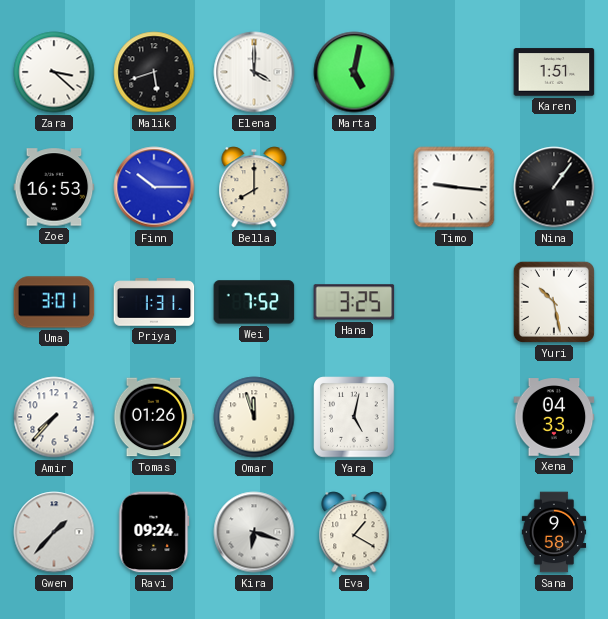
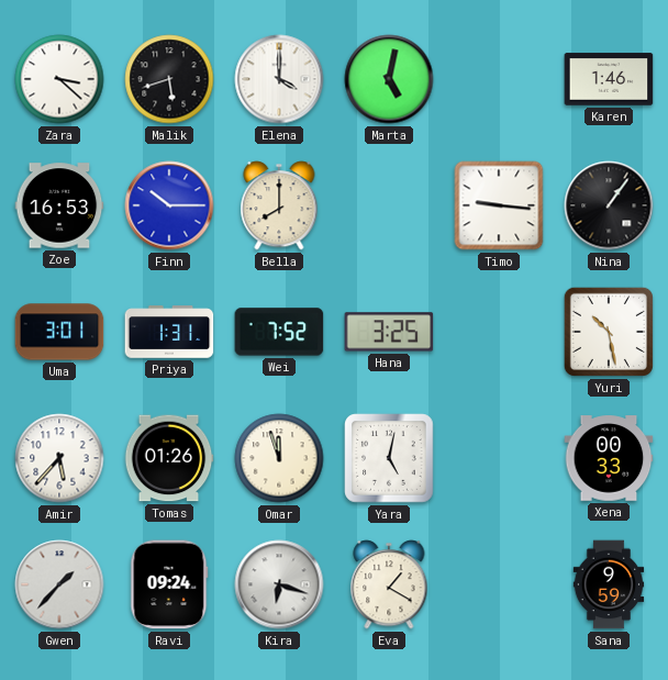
Karen: 1:51 -> 1:46
Amir: 7:37 -> 5:37
Xena: 04:33 -> 00:33
Sana: 9:58 -> 9:59
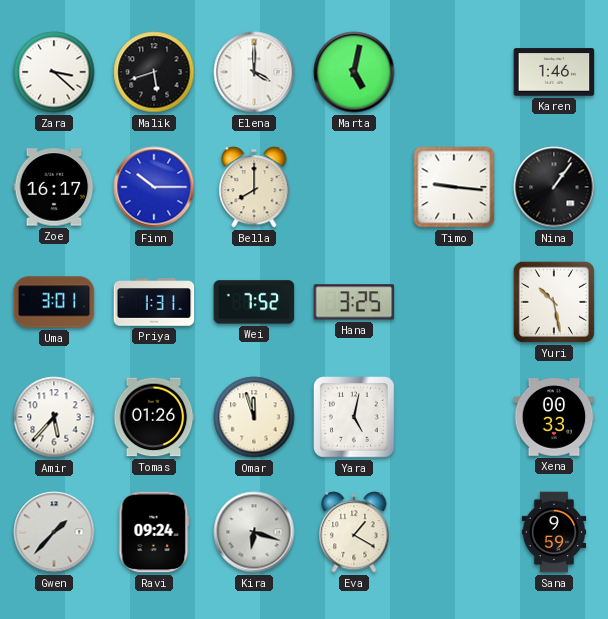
Zoe: 16:53 -> 16:17
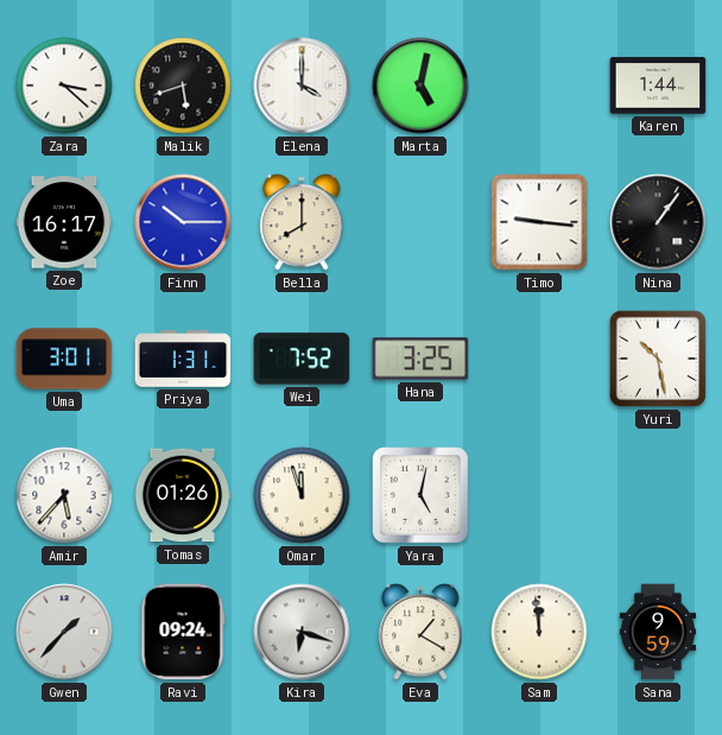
Karen: 1:46 -> 1:44
Xena: 00:33 -> none
Sam: none -> 11:59
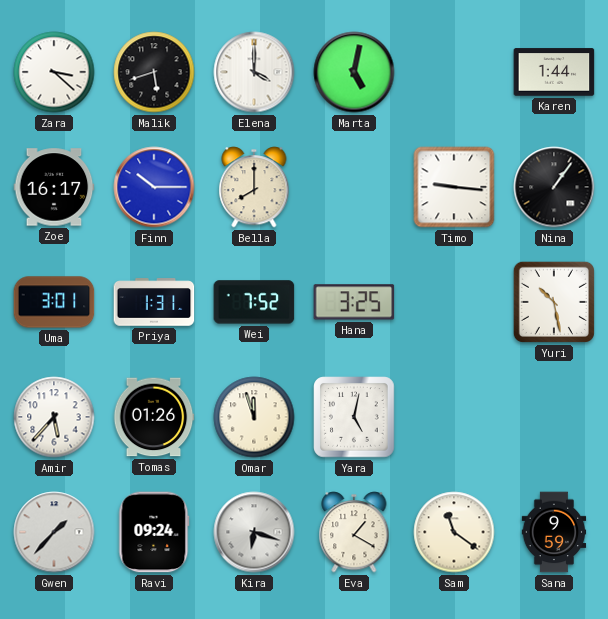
Sam: 11:59 -> 11:21
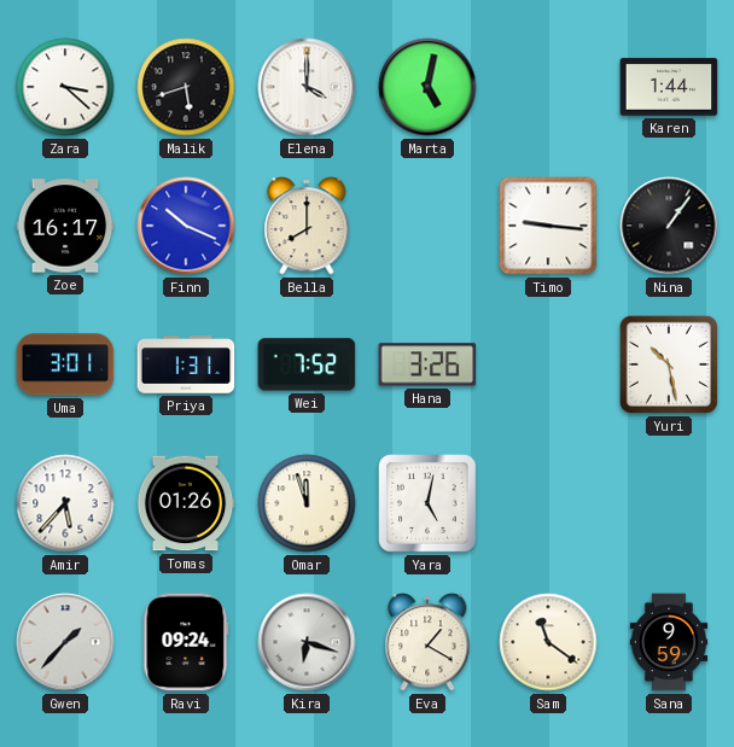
Finn: 10:15 -> 10:19
Hana: 3:25 -> 3:26
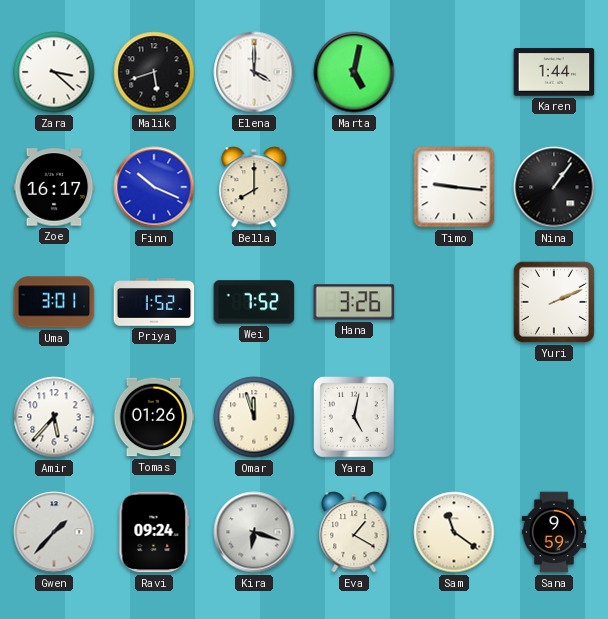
Priya: 1:31 -> 1:52
Yuri: 10:28 -> 2:11
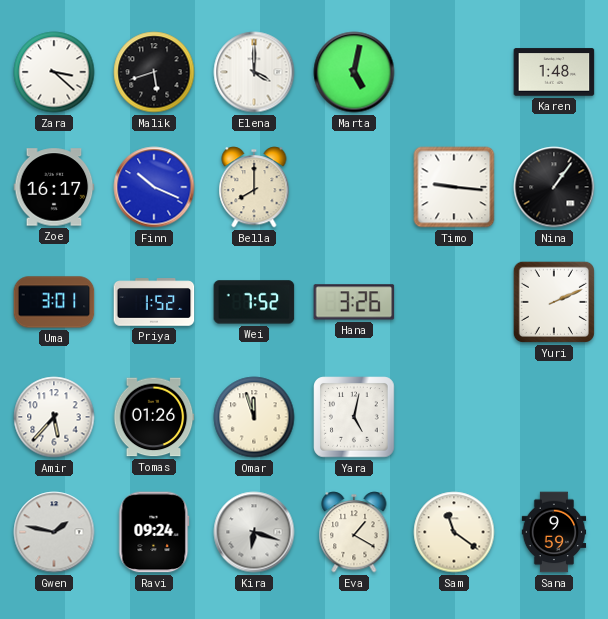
Karen: 1:44 -> 1:48
Gwen: 1:37 -> 1:47
